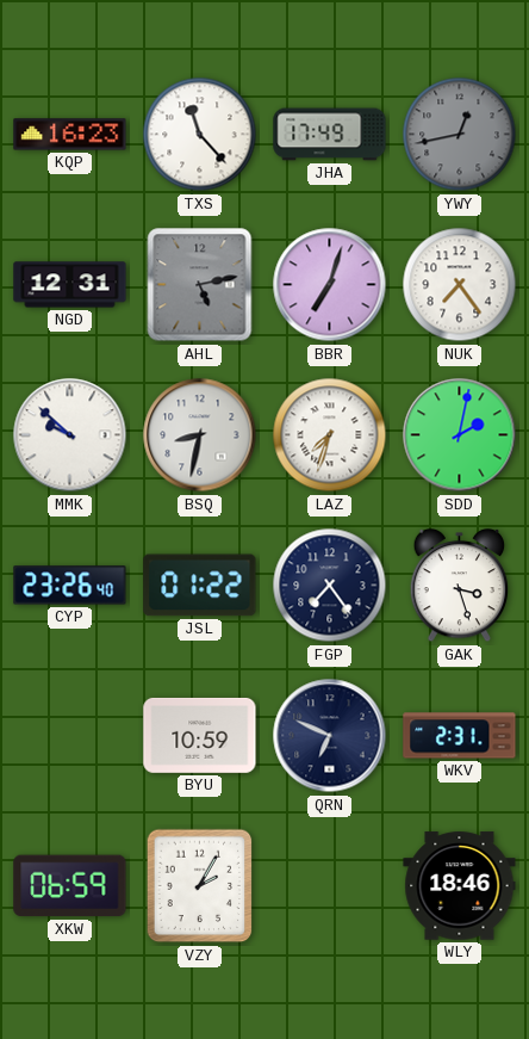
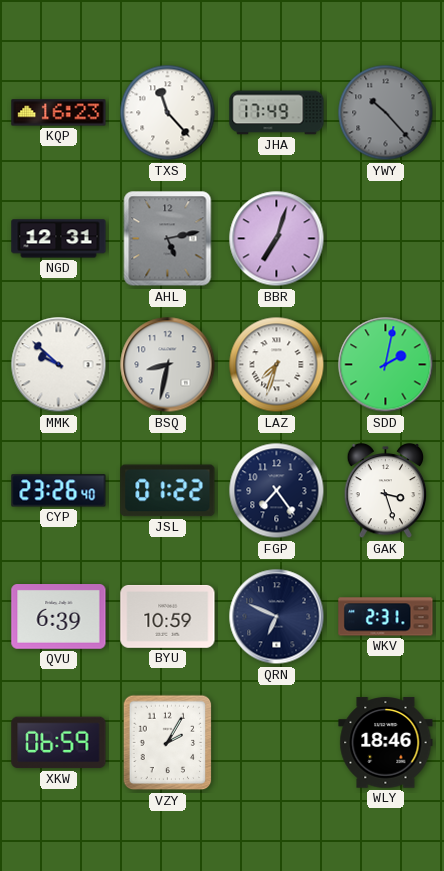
YWY: 12:43 -> 10:23
NUK: 7:24 -> none
QVU: none -> 6:39
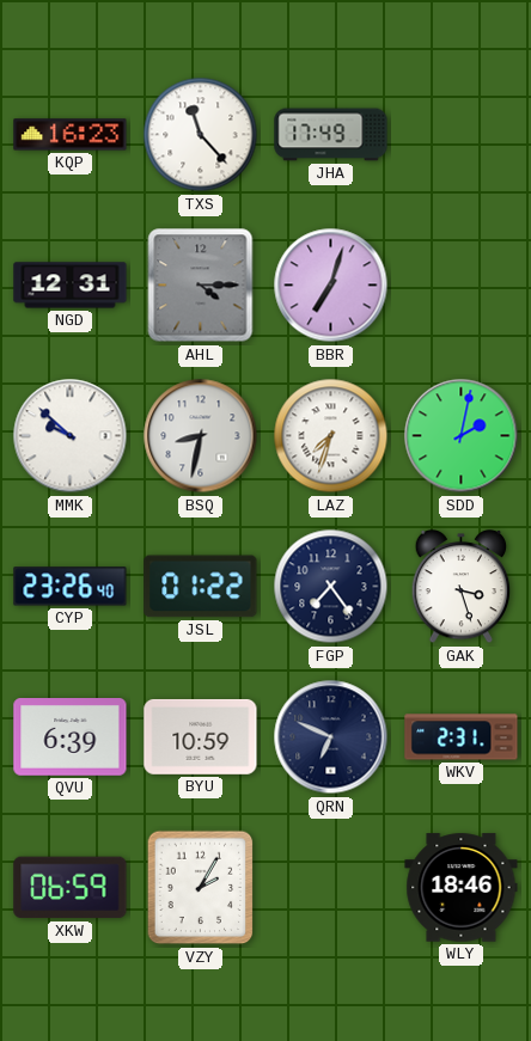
YWY: 10:23 -> none
AHL: 5:13 -> 4:15
